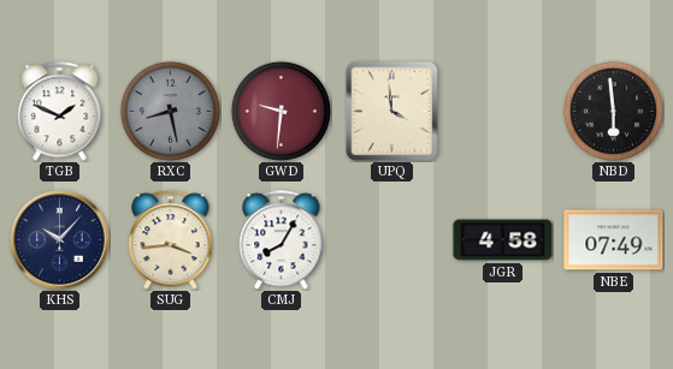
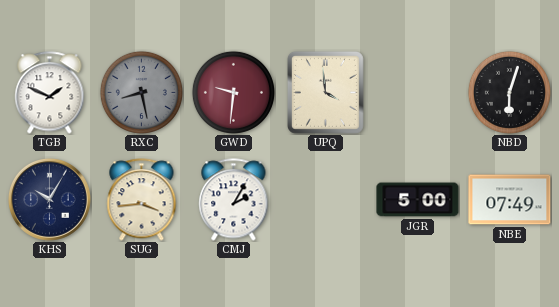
NBD: 5:59 -> 6:03
KHS: 10:07 -> 10:05
CMJ: 8:05 -> 2:05
JGR: 4:58 -> 5:00
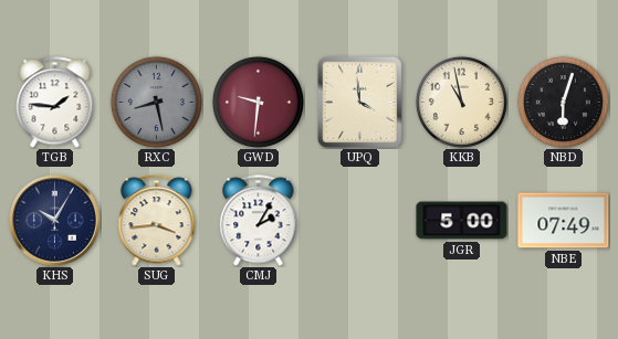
TGB: 1:49 -> 1:46
KKB: none -> 10:58
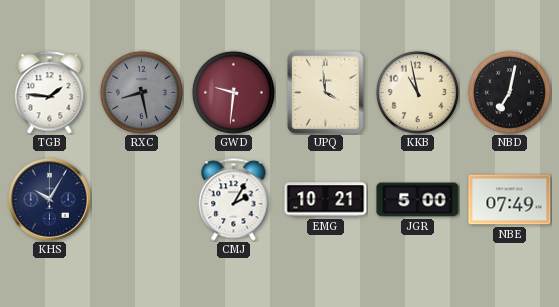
NBD: 6:03 -> 7:02
SUG: 3:44 -> none
EMG: none -> 10:21
